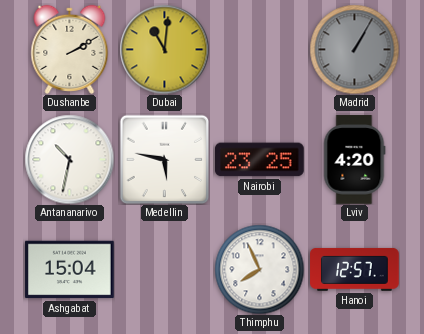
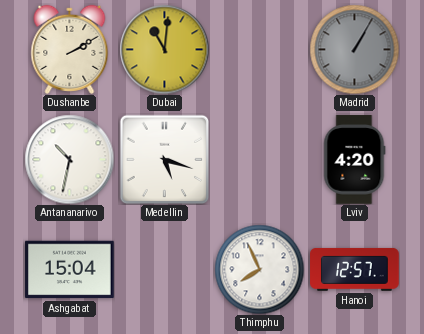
Medellin: 5:47 -> 5:18
Nairobi: 23:25 -> none
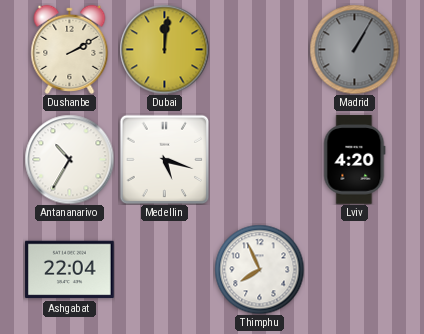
Dubai: 11:01 -> 12:01
Antananarivo: 10:32 -> 10:35
Ashgabat: 15:04 -> 22:04
Hanoi: 12:57 -> none
